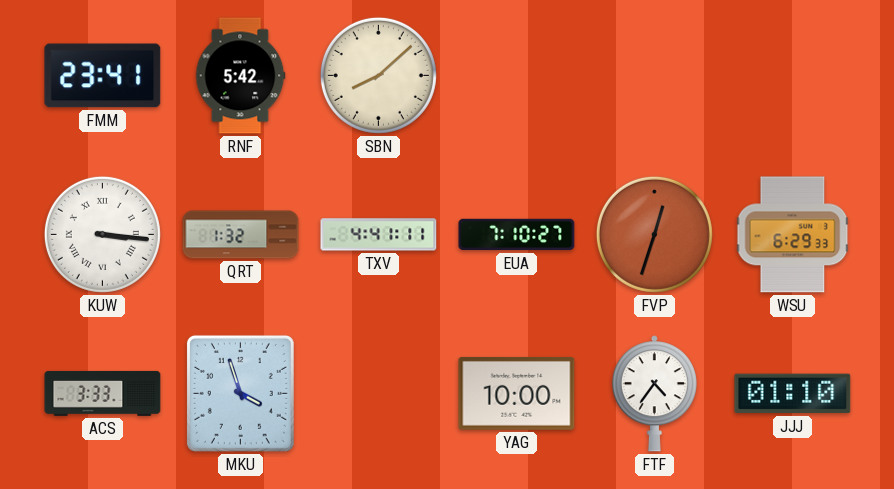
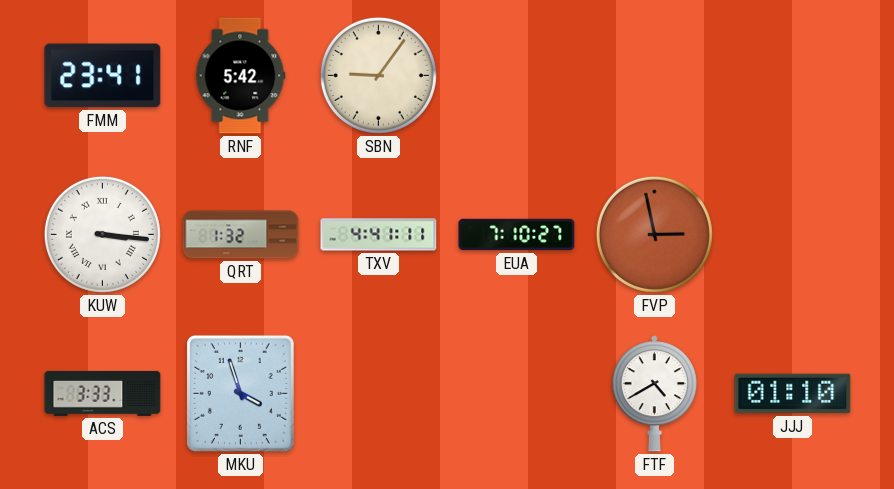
SBN: 8:08 -> 9:06
FVP: 12:33 -> 2:58
WSU: 6:29 -> none
YAG: 10:00 -> none
FTF: 4:36 -> 4:40
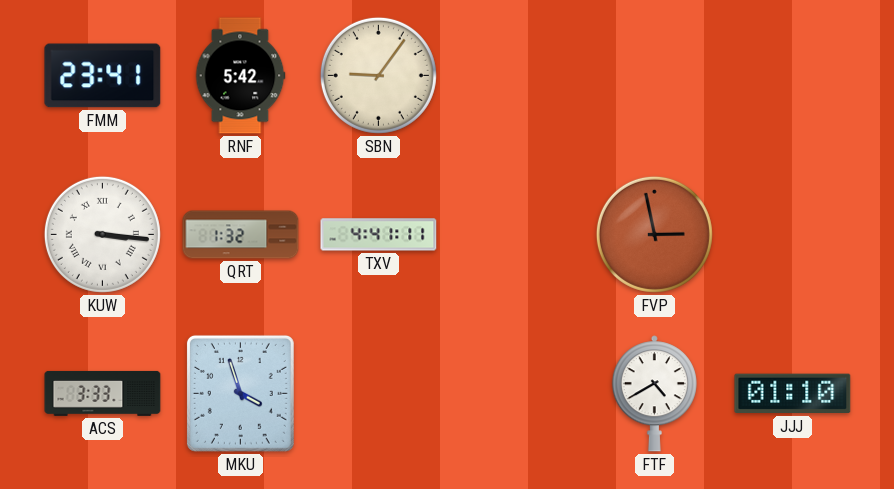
EUA: 7:10 -> none
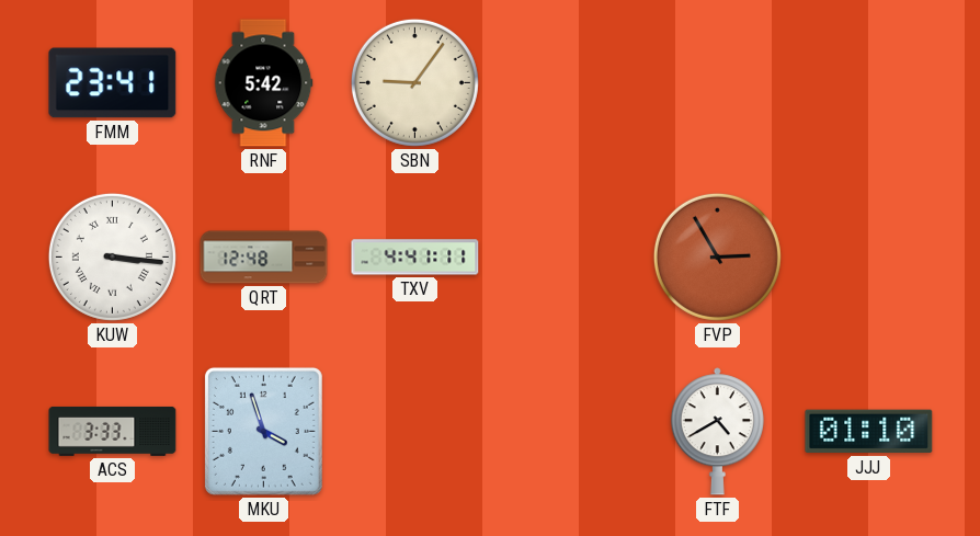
QRT: 1:32 -> 12:48
FVP: 2:58 -> 2:55
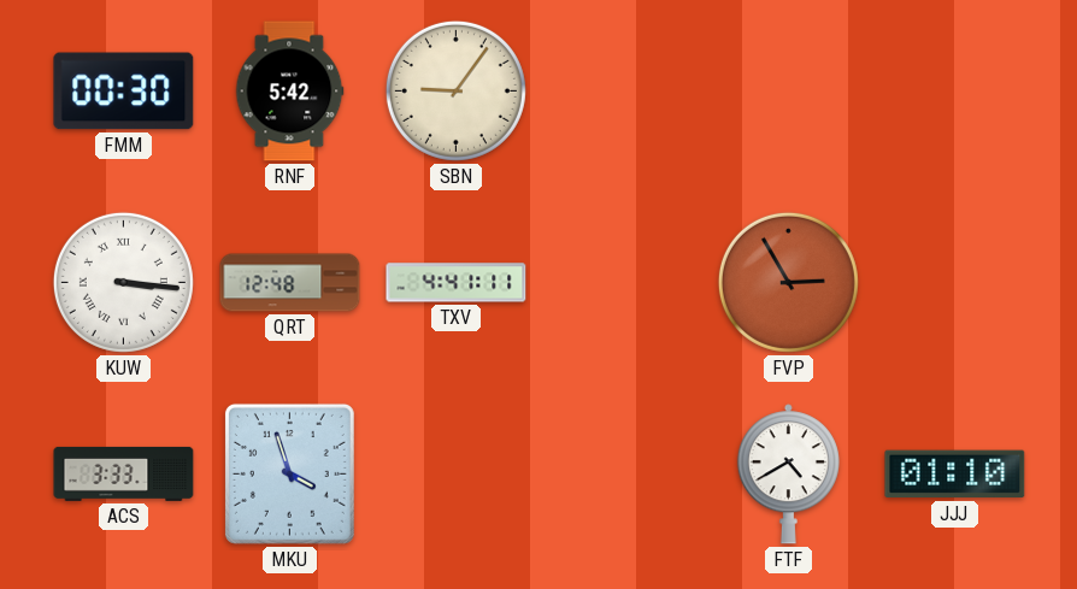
FMM: 23:41 -> 00:30
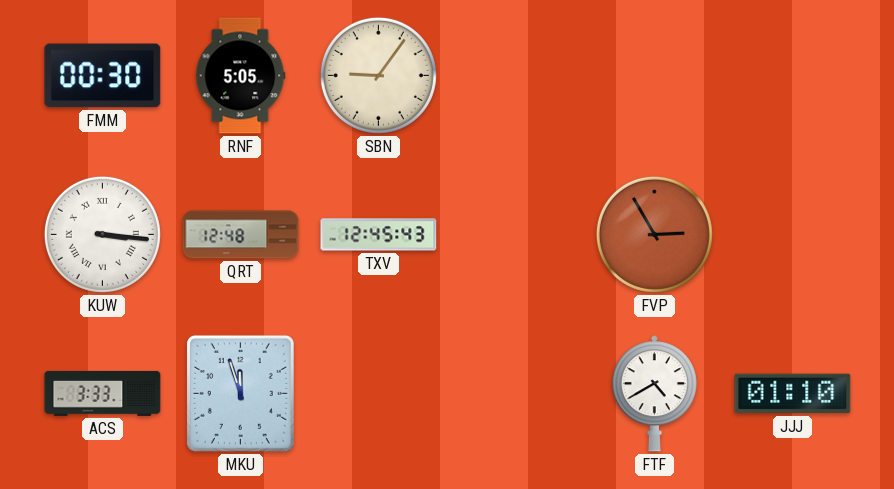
RNF: 5:42 -> 5:05
TXV: 4:41 -> 12:45
MKU: 3:57 -> 11:57
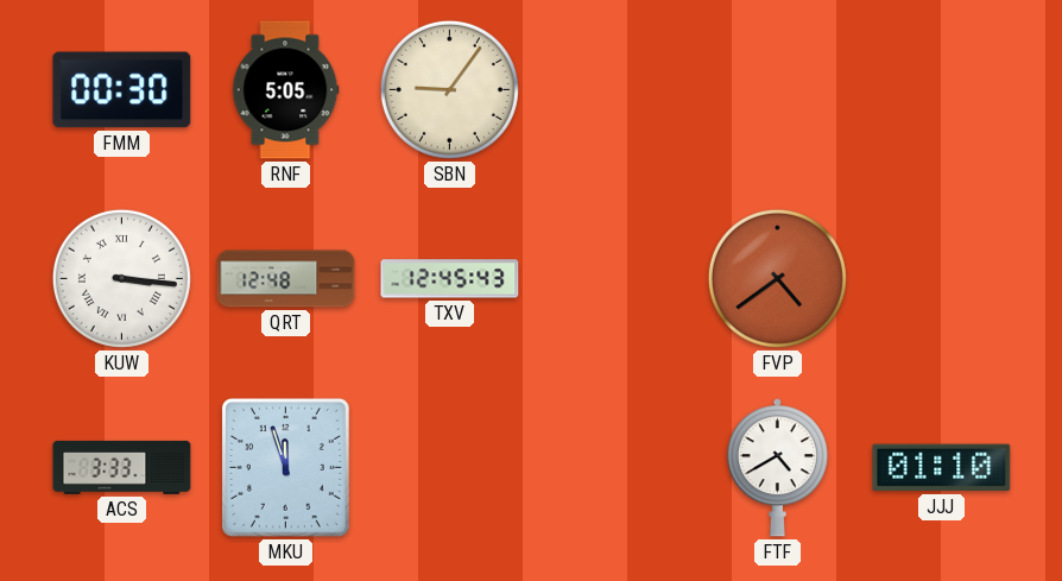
FVP: 2:55 -> 4:39
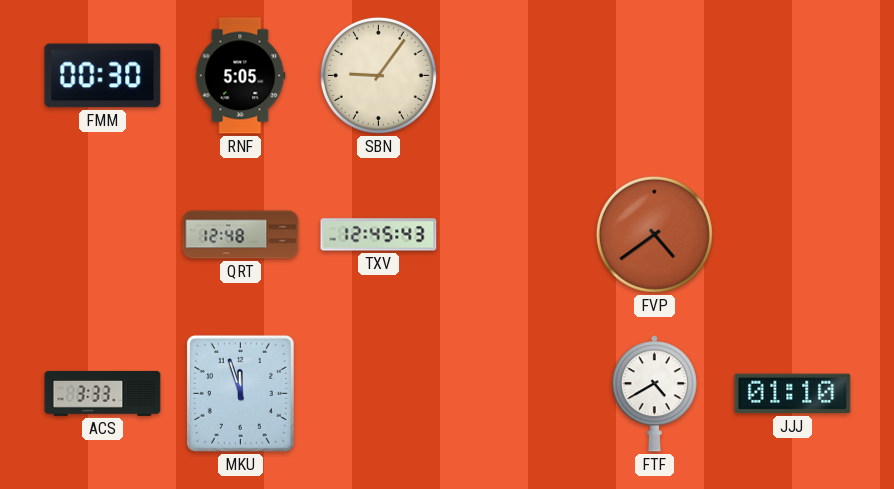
KUW: 3:16 -> none
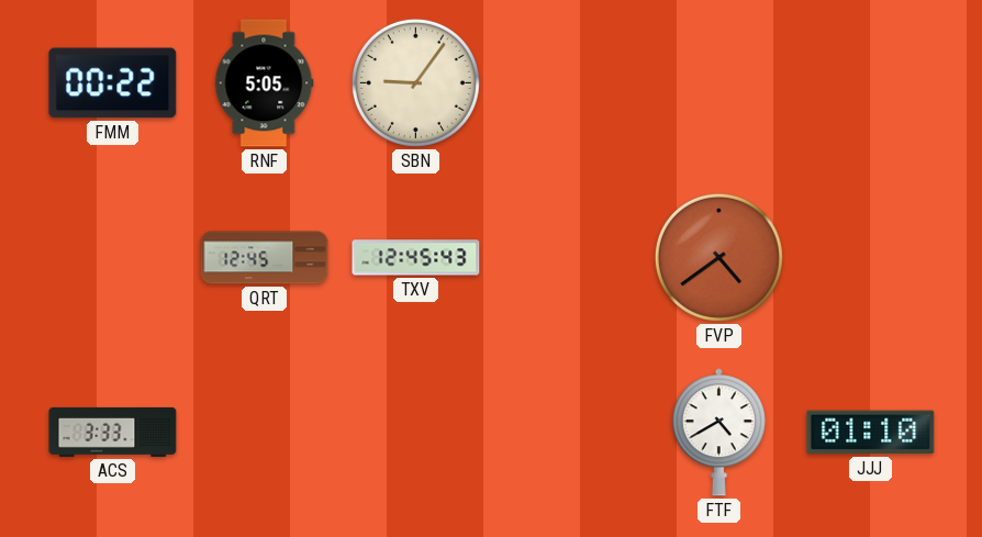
FMM: 00:30 -> 00:22
QRT: 12:48 -> 12:45
MKU: 11:57 -> none
